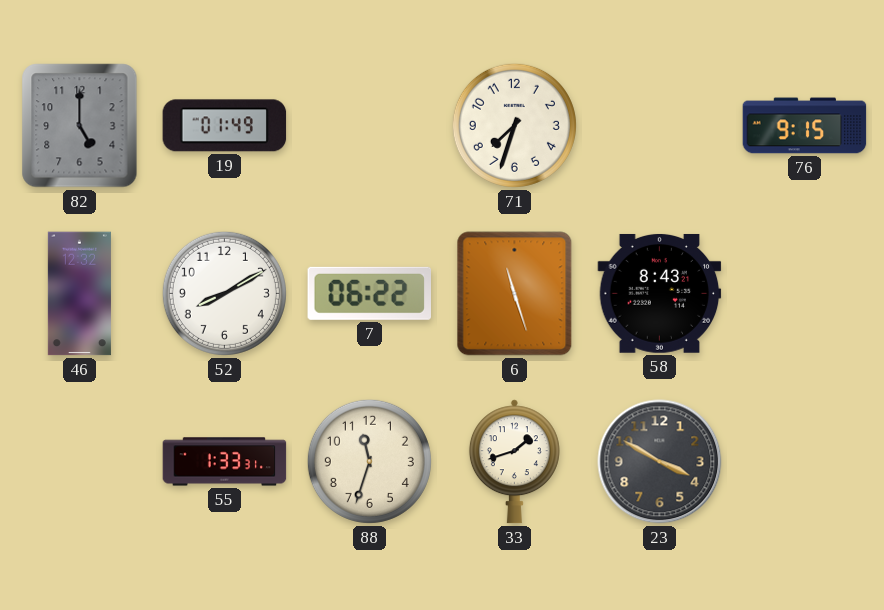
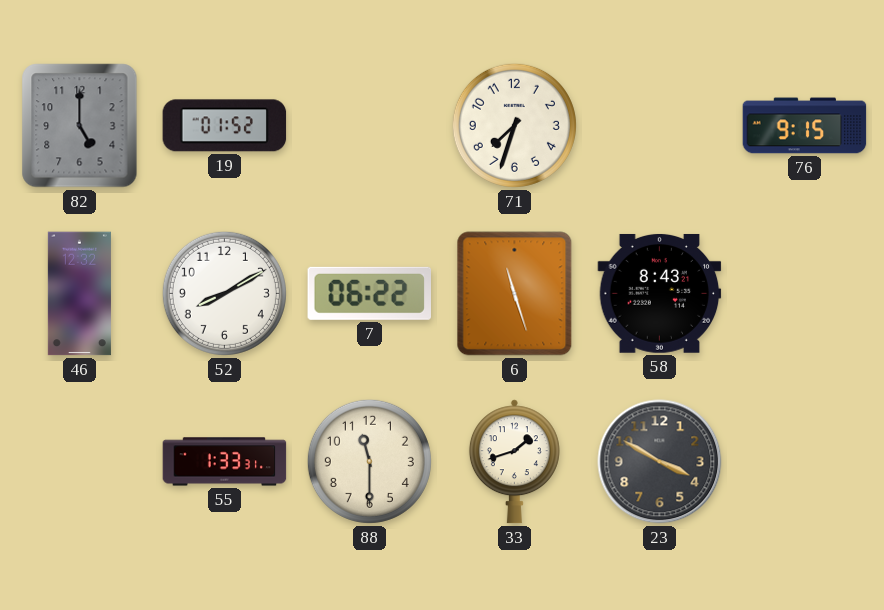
19: 01:49 -> 01:52
88: 11:33 -> 11:30
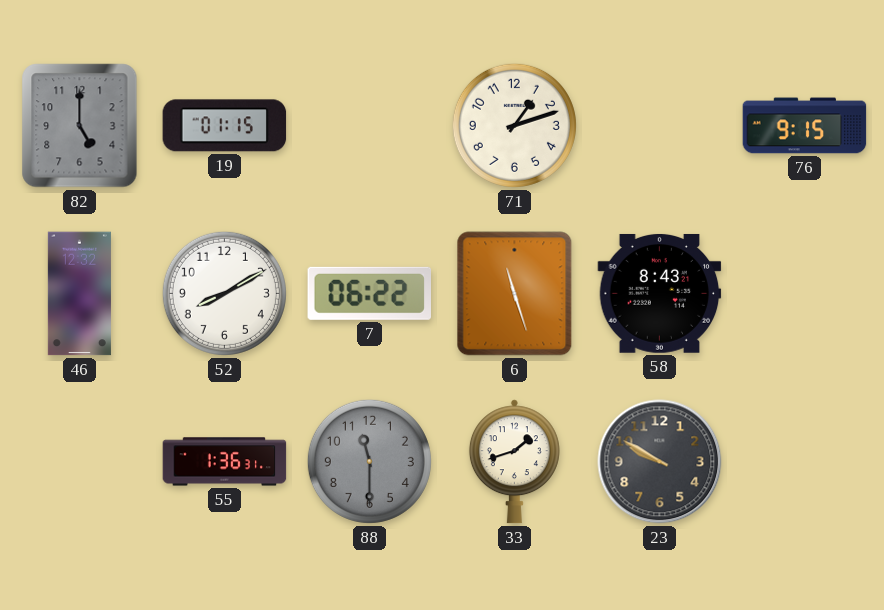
19: 01:52 -> 01:15
71: 7:33 -> 1:12
55: 1:33 -> 1:36
88 dial: cream -> grey
23: 3:50 -> 9:50
